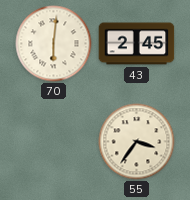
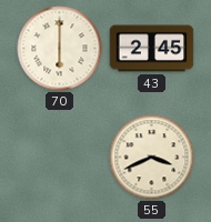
70: 6:01 -> 6:00
55: 3:36 -> 3:41
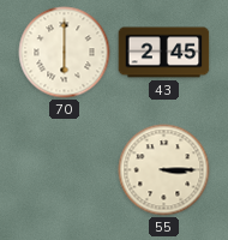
55: 3:41 -> 3:15
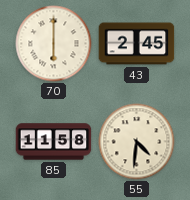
85: none -> 11:58
55: 3:15 -> 4:31
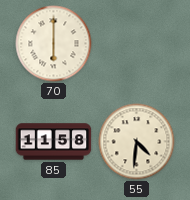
43: 2:45 -> none
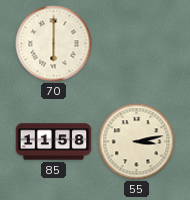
55: 4:31 -> 3:13
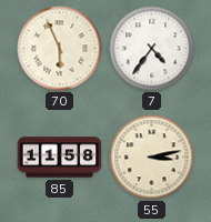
70: 6:00 -> 5:56
7: none -> 4:36
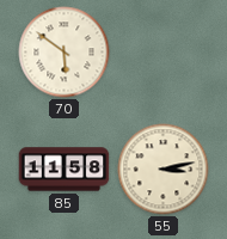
70: 5:56 -> 5:51
7: 4:36 -> none
